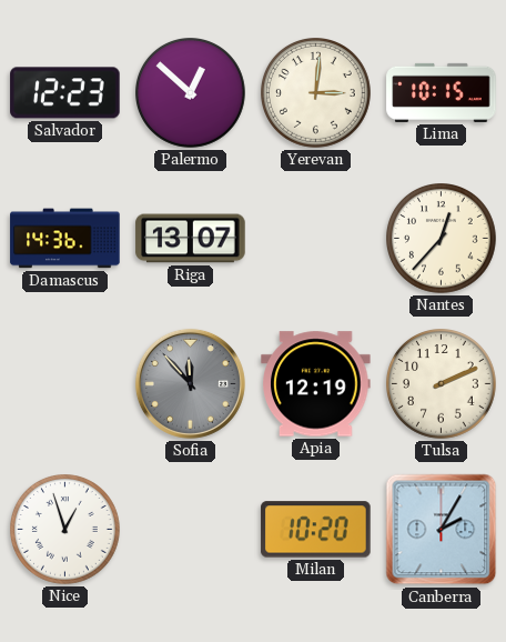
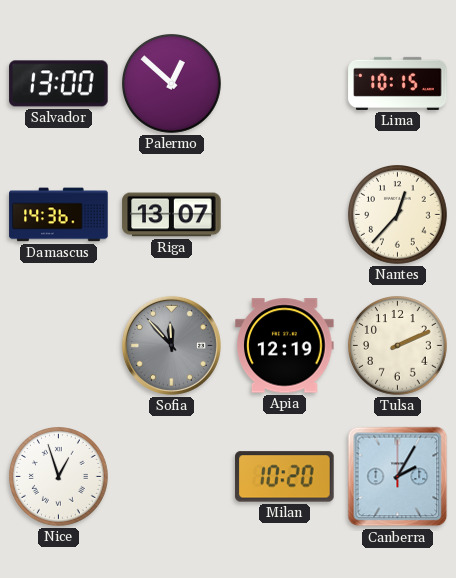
Salvador: 12:23 -> 13:00
Yerevan: 3:01 -> none
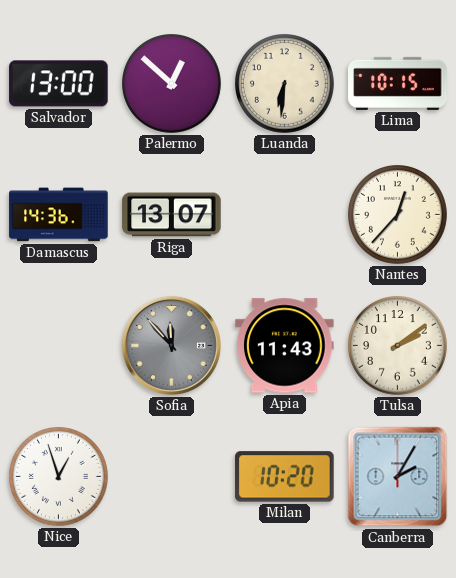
Luanda: none -> 6:31
Apia: 12:19 -> 11:43
Tulsa: 2:11 -> 2:09
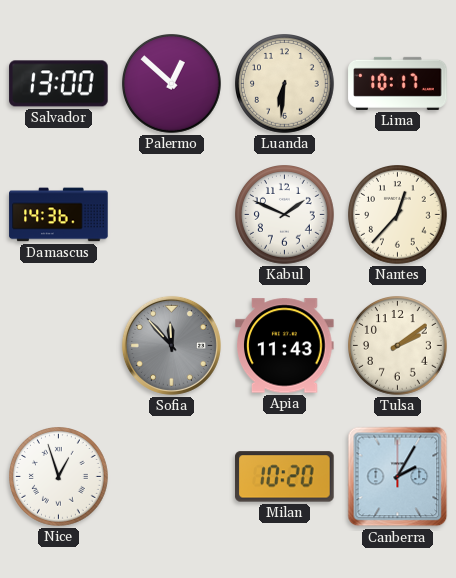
Lima: 10:15 -> 10:17
Riga: 13:07 -> none
Kabul: none -> 1:49
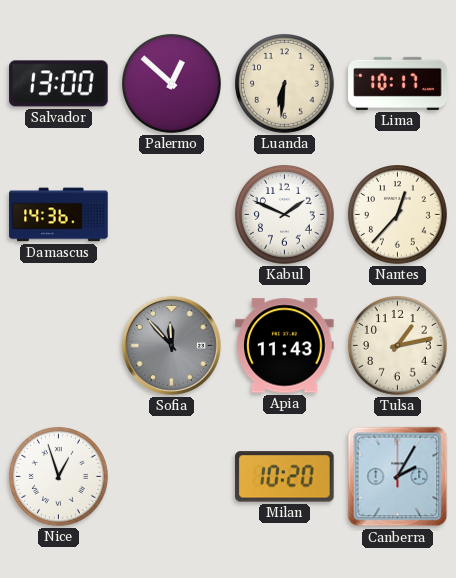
Tulsa: 2:09 -> 1:13
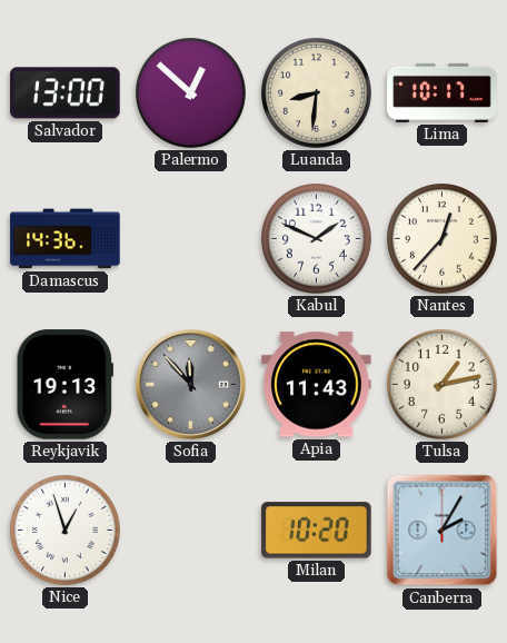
Luanda: 6:31 -> 8:31
Reykjavik: none -> 19:13
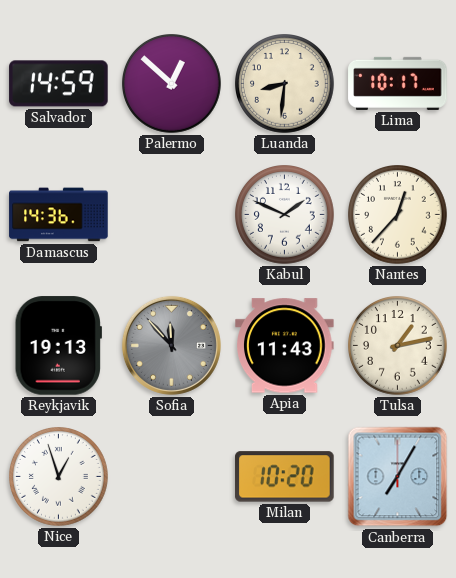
Salvador: 13:00 -> 14:59
Canberra: 2:05 -> 7:05
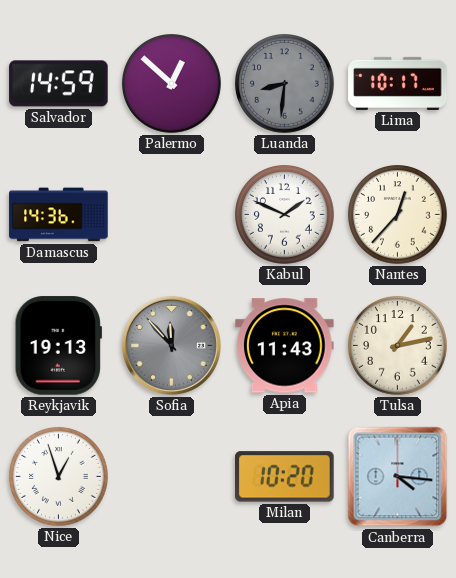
Luanda dial: cream -> grey
Canberra: 7:05 -> 4:16
